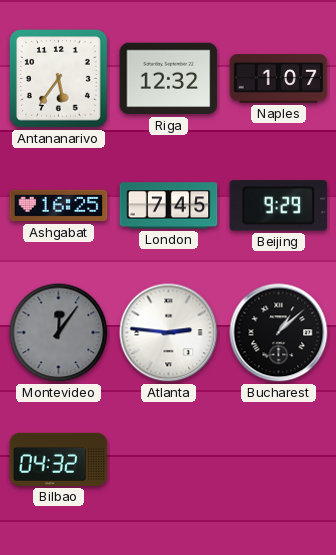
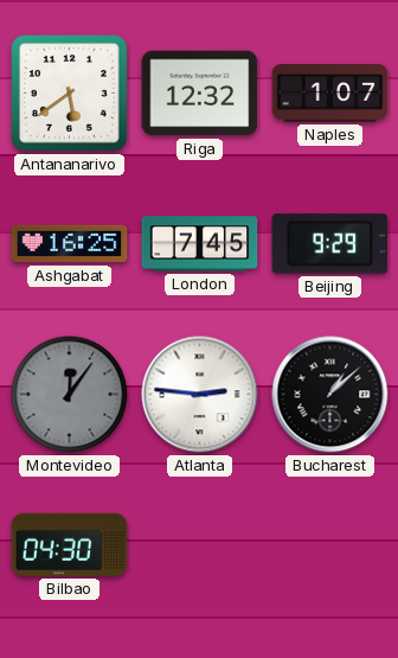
Antananarivo: 5:36 -> 5:39
Bilbao: 04:32 -> 04:30
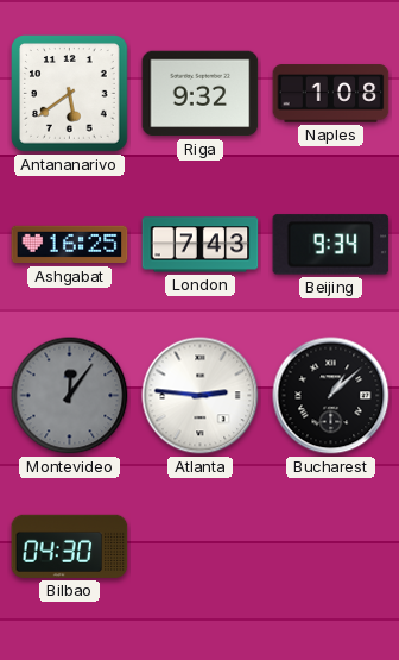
Riga: 12:32 -> 9:32
Naples: 1:07 -> 1:08
London: 7:45 -> 7:43
Beijing: 9:29 -> 9:34
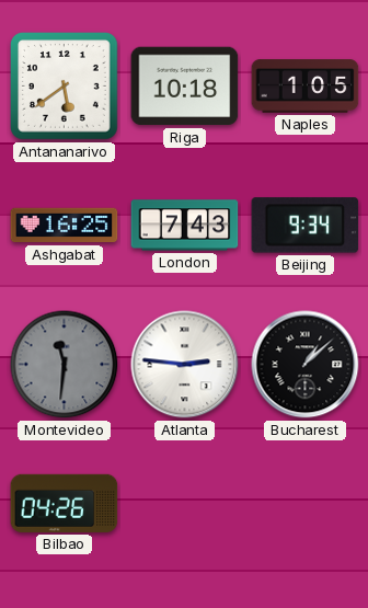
Riga: 9:32 -> 10:18
Naples: 1:08 -> 1:05
Montevideo: 12:06 -> 11:31
Bilbao: 04:30 -> 04:26
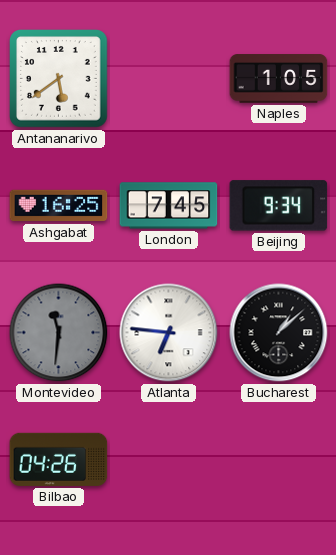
Riga: 10:18 -> none
London: 7:43 -> 7:45
Atlanta: 2:46 -> 6:46
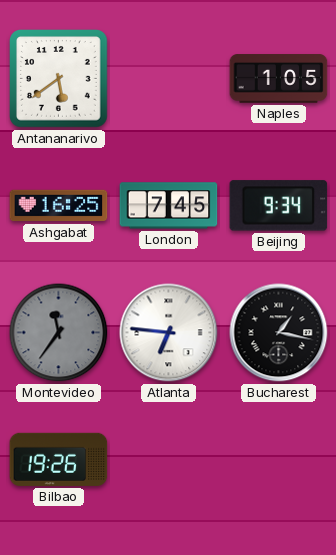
Montevideo: 11:31 -> 11:36
Bucharest: 1:08 -> 1:17
Bilbao: 04:26 -> 19:26
